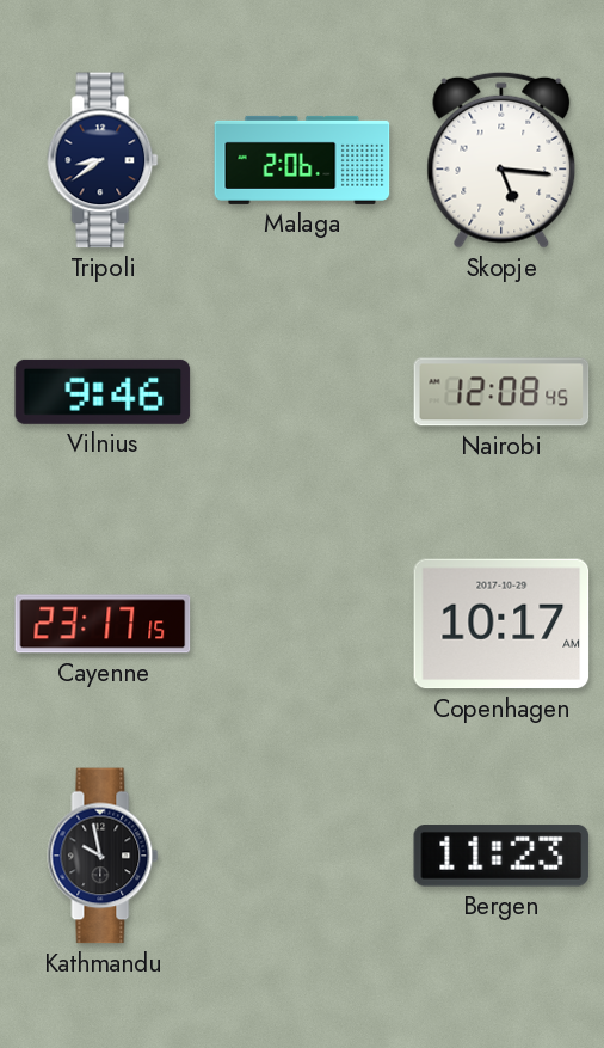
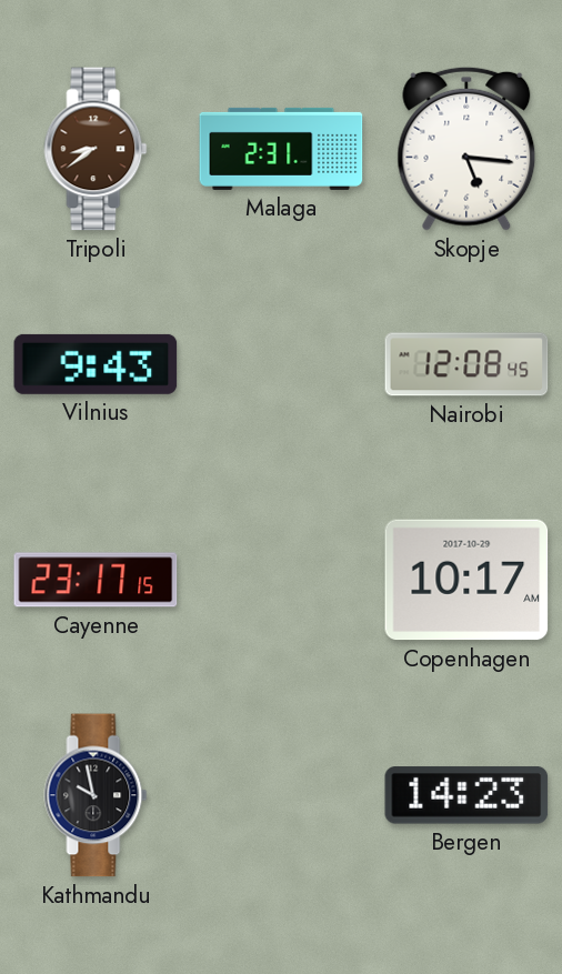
Tripoli dial: navy -> brown
Malaga: 2:06 -> 2:31
Vilnius: 9:46 -> 9:43
Bergen: 11:23 -> 14:23
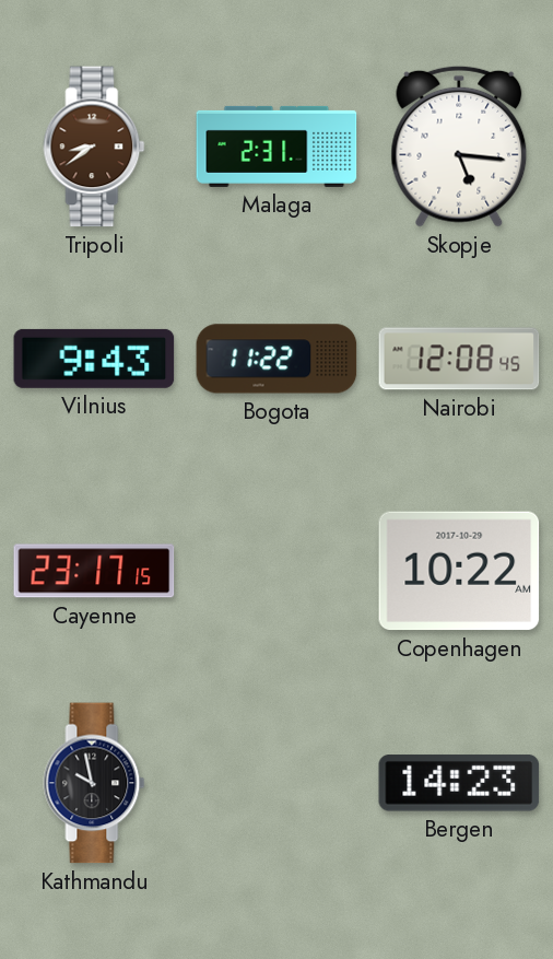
Bogota: none -> 11:22
Copenhagen: 10:17 -> 10:22
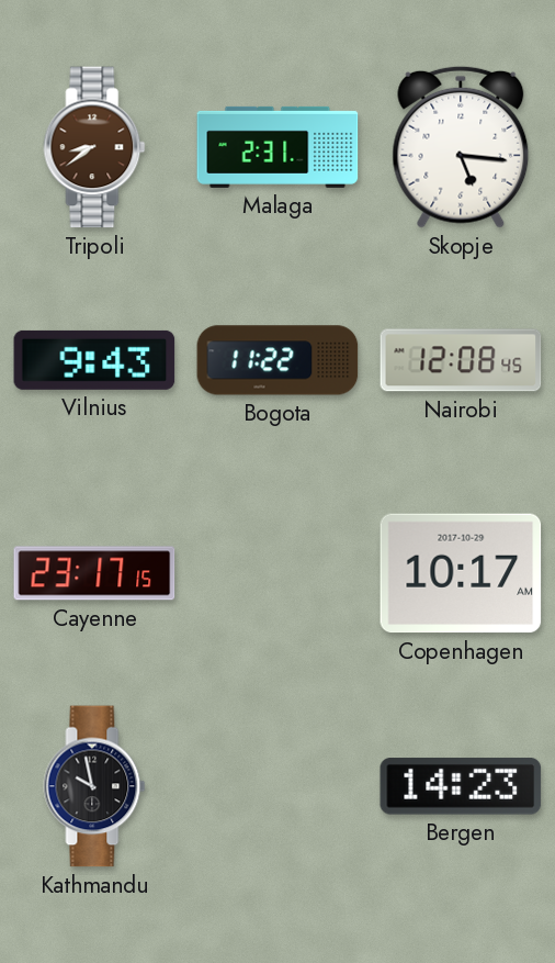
Copenhagen: 10:22 -> 10:17
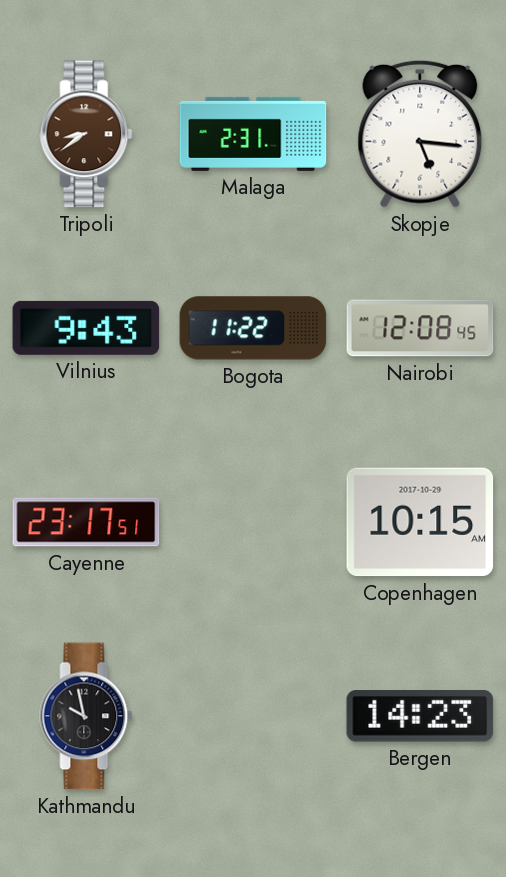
Cayenne: 23:17:15 -> 23:17:51
Copenhagen: 10:17 -> 10:15
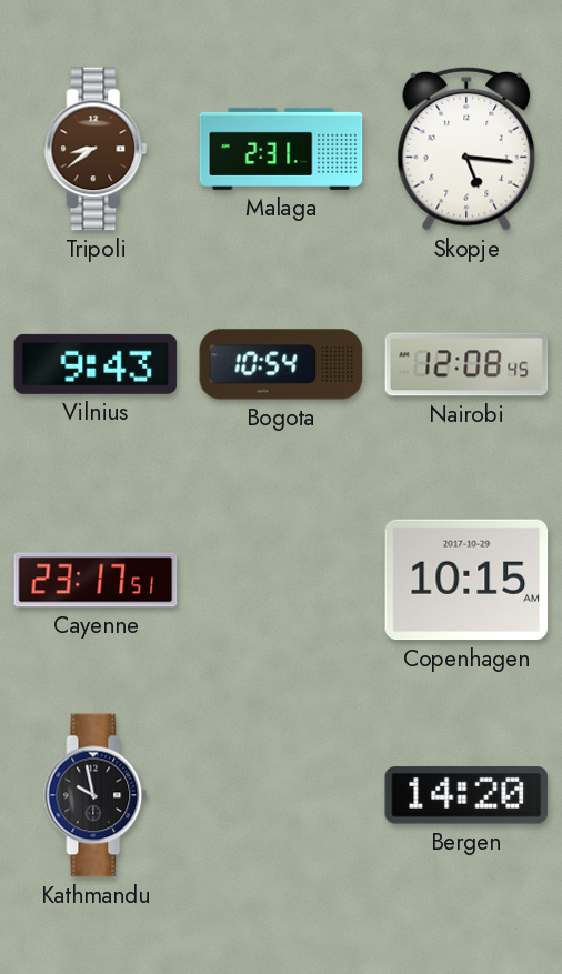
Bogota: 11:22 -> 10:54
Bergen: 14:23 -> 14:20
